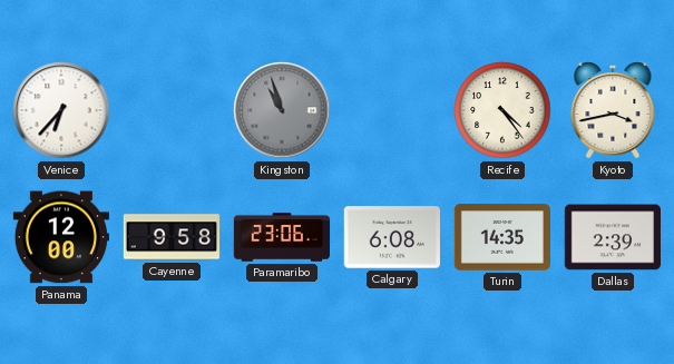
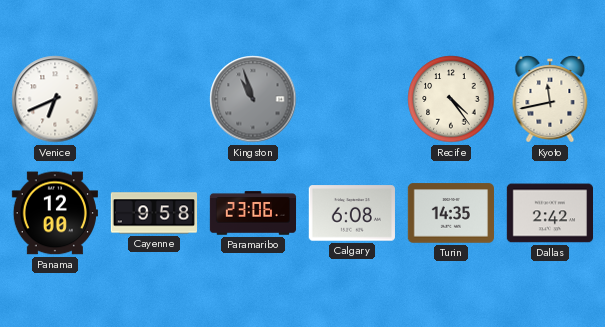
Venice: 6:37 -> 6:41
Kyoto: 3:43 -> 11:43
Dallas: 2:39 -> 2:42
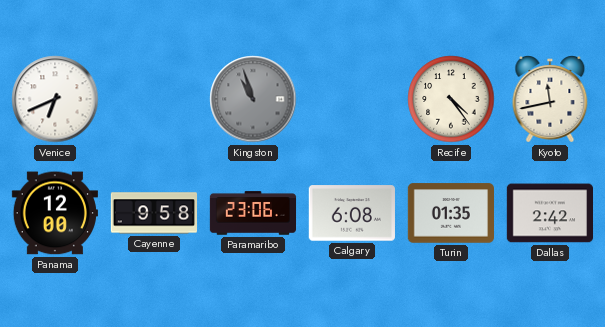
Turin: 14:35 -> 01:35
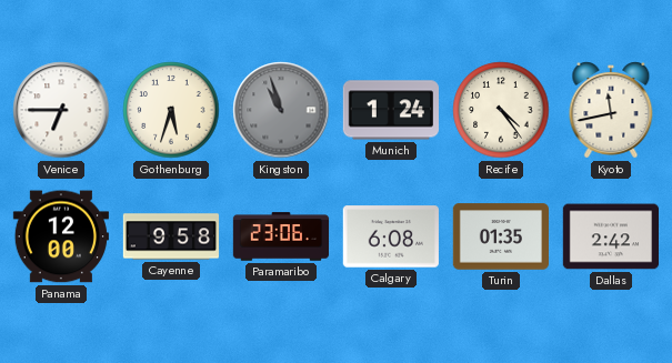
Venice: 6:41 -> 6:45
Gothenburg: none -> 5:33
Munich: none -> 1:24
